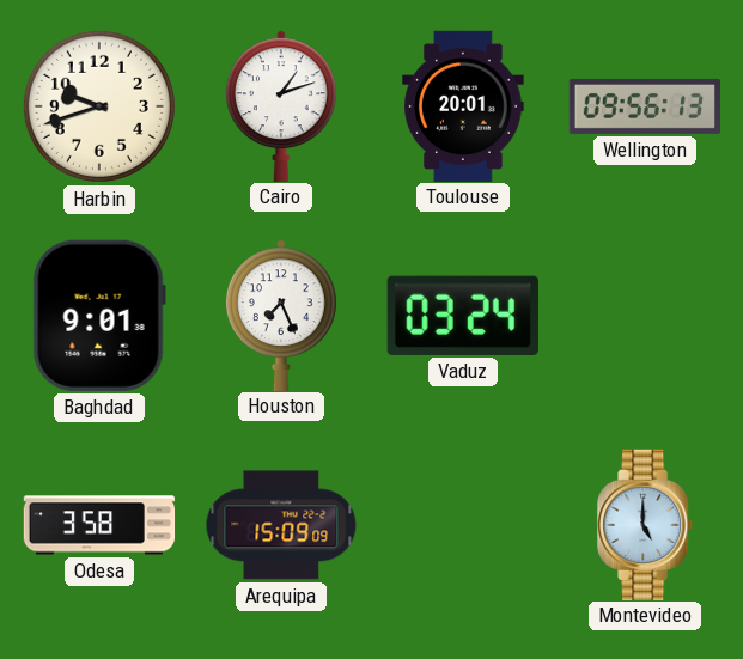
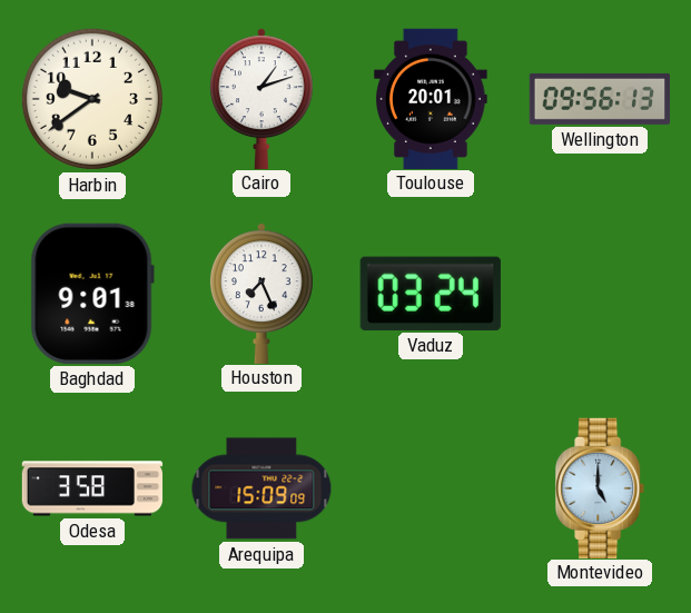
Harbin: 9:42 -> 9:39
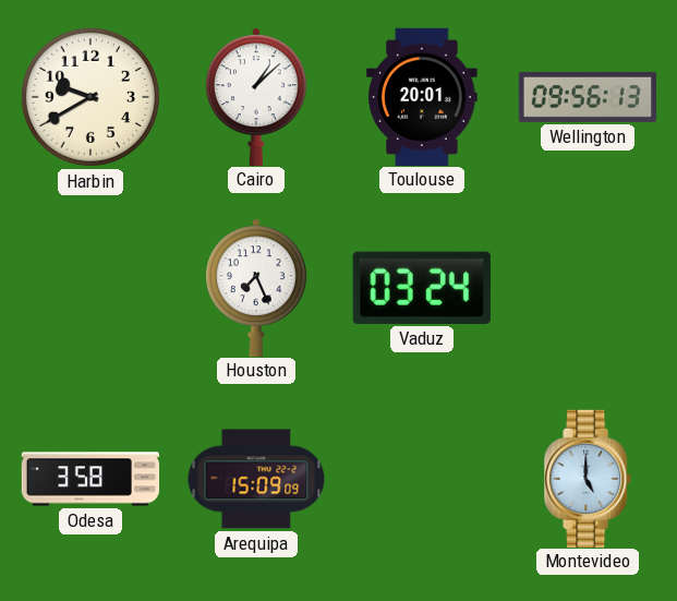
Harbin: 9:39 -> 9:40
Cairo: 1:12 -> 1:08
Baghdad: 9:01 -> none
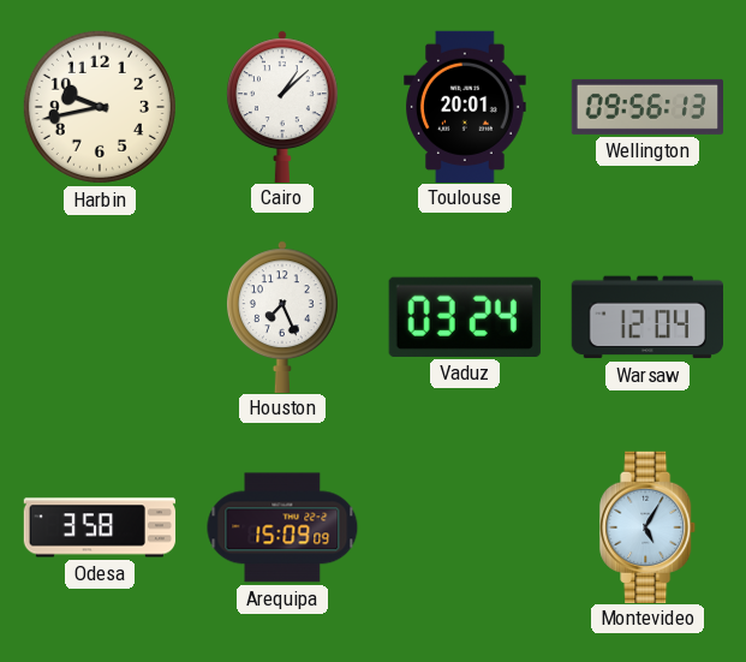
Harbin: 9:40 -> 9:43
Warsaw: none -> 12:04
Montevideo: 5:00 -> 5:05
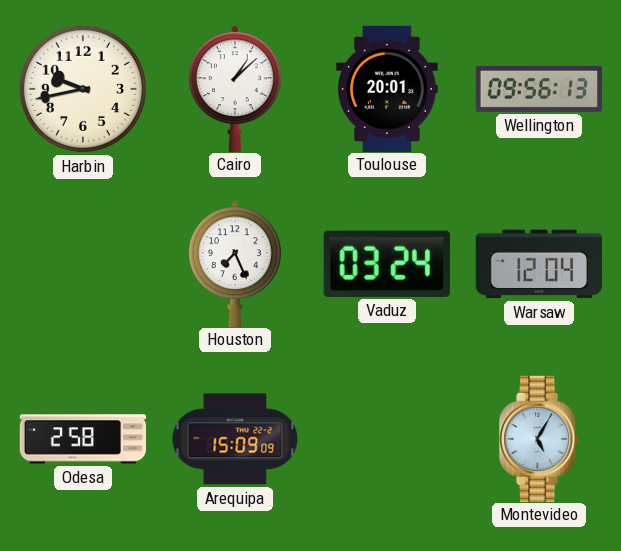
Odesa: 3:58 -> 2:58
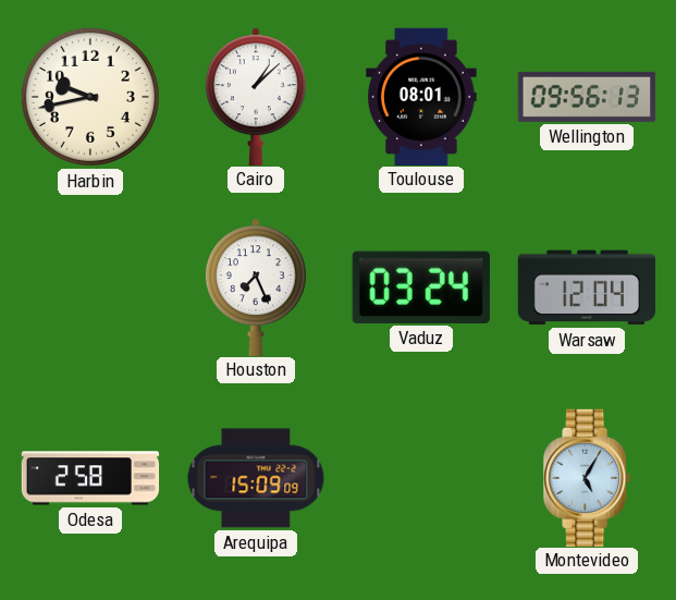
Toulouse: 20:01 -> 08:01
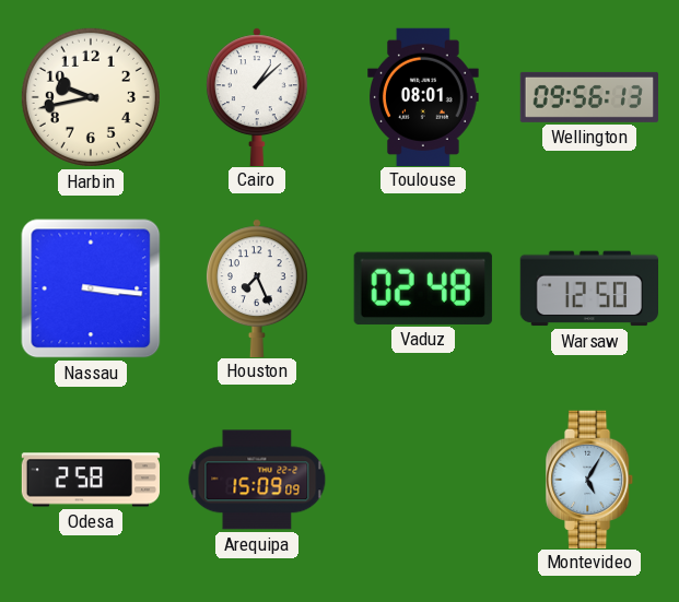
Nassau: none -> 3:16
Vaduz: 03:24 -> 02:48
Warsaw: 12:04 -> 12:50
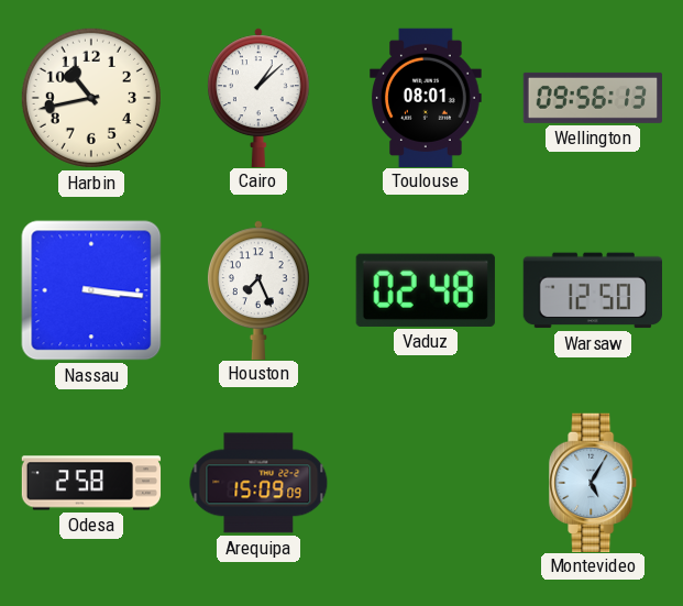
Harbin: 9:43 -> 10:43
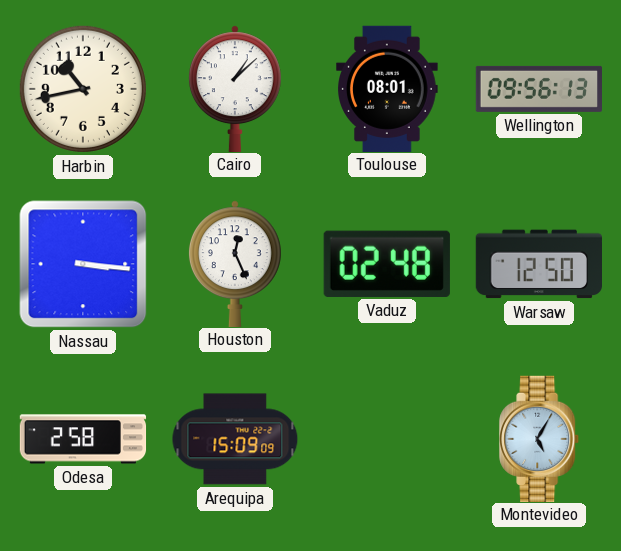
Houston: 7:26 -> 12:26
